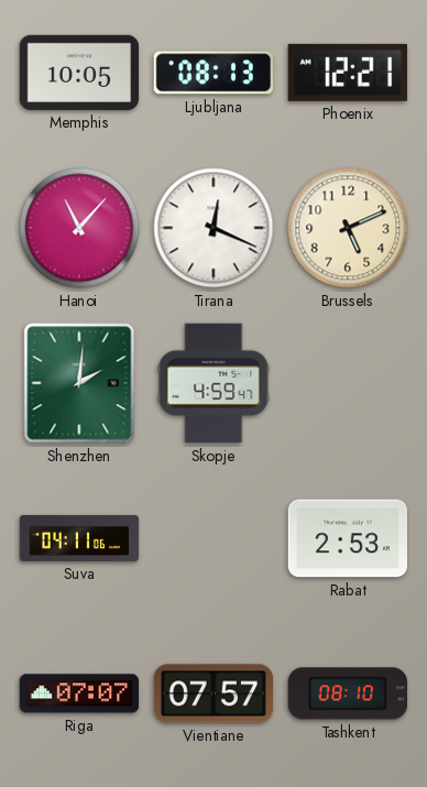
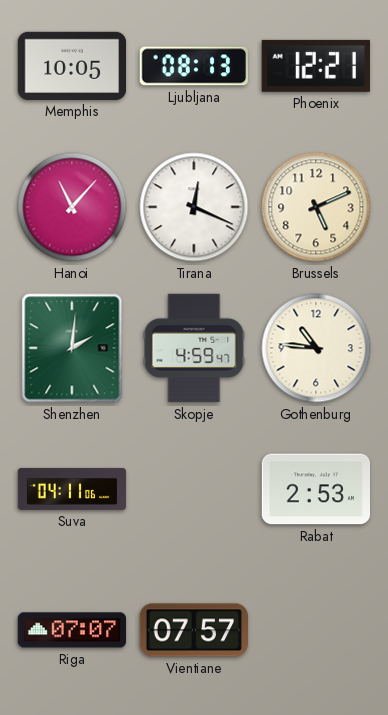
Gothenburg: none -> 10:46
Tashkent: 08:10 -> none
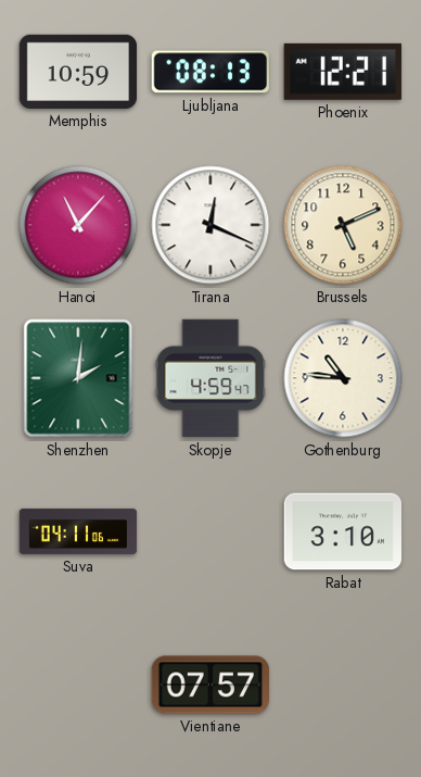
Memphis: 10:05 -> 10:59
Rabat: 2:53 -> 3:10
Riga: 07:07 -> none
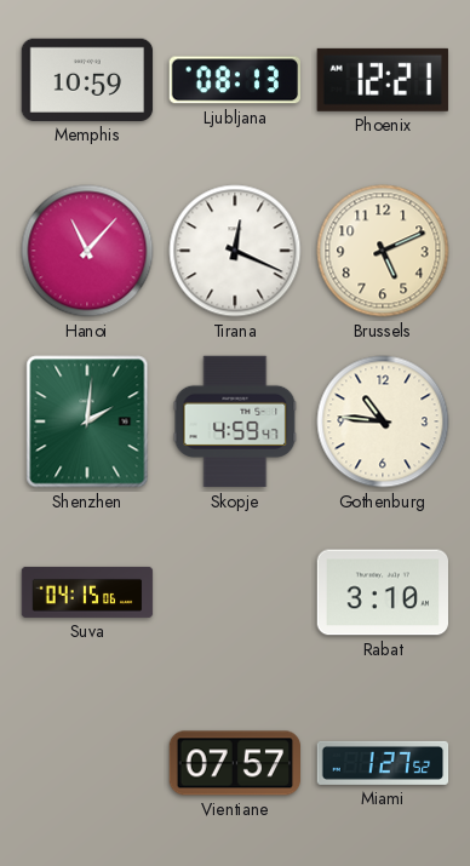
Suva: 04:11 -> 04:15
Miami: none -> 1:27
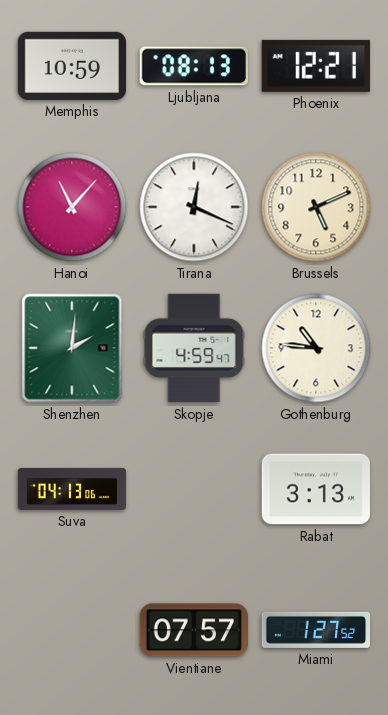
Suva: 04:15 -> 04:13
Rabat: 3:10 -> 3:13
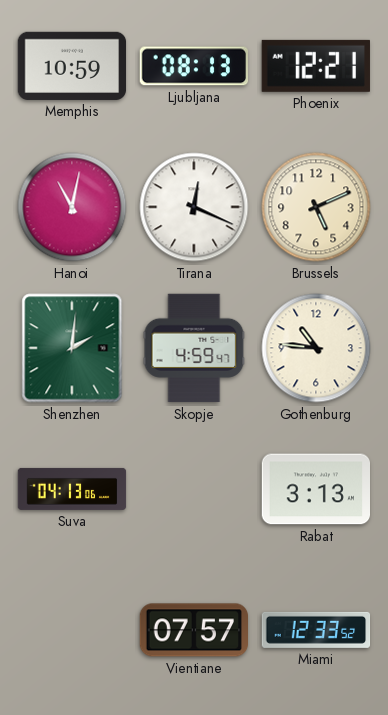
Hanoi: 11:07 -> 11:02
Miami: 1:27 -> 12:33
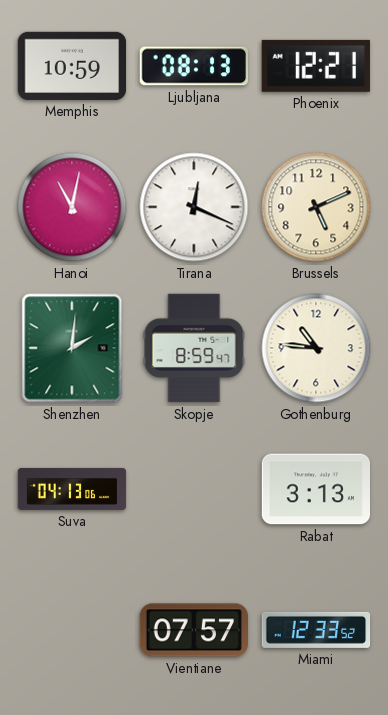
Skopje: 4:59 -> 8:59
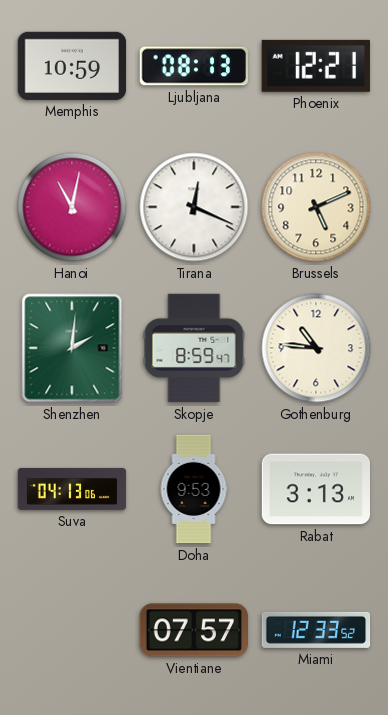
Doha: none -> 9:53
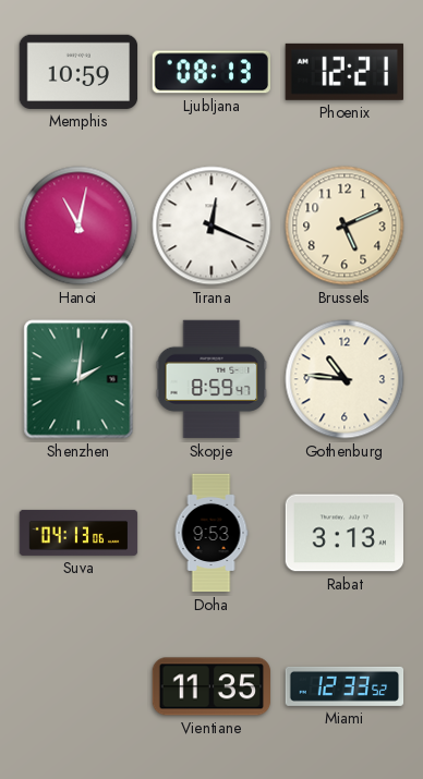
Vientiane: 07:57 -> 11:35
